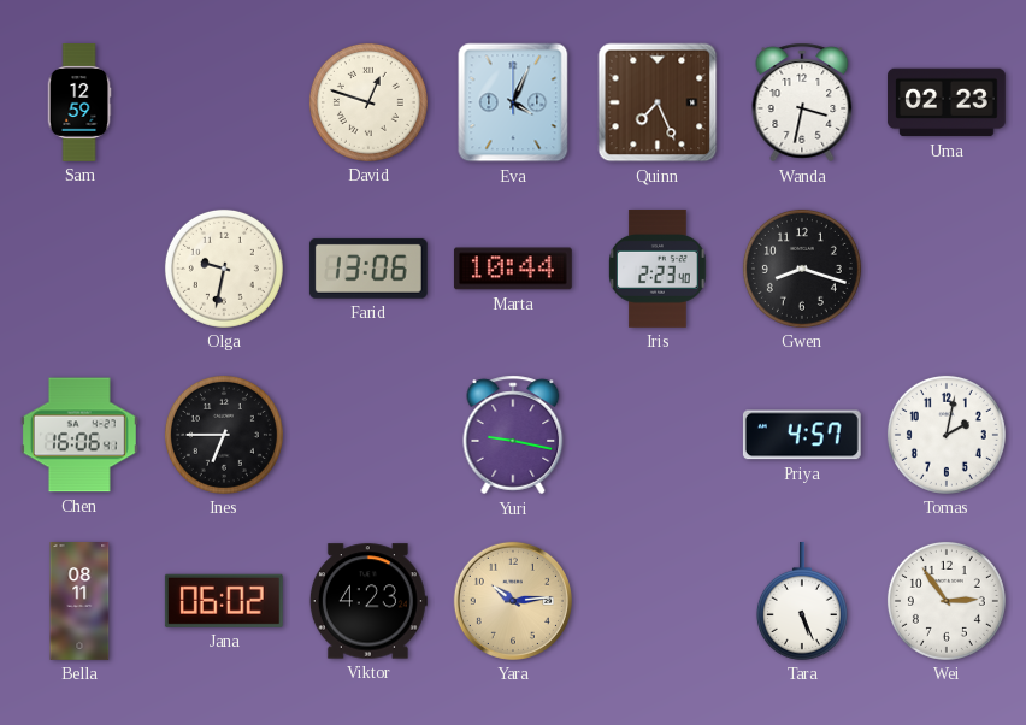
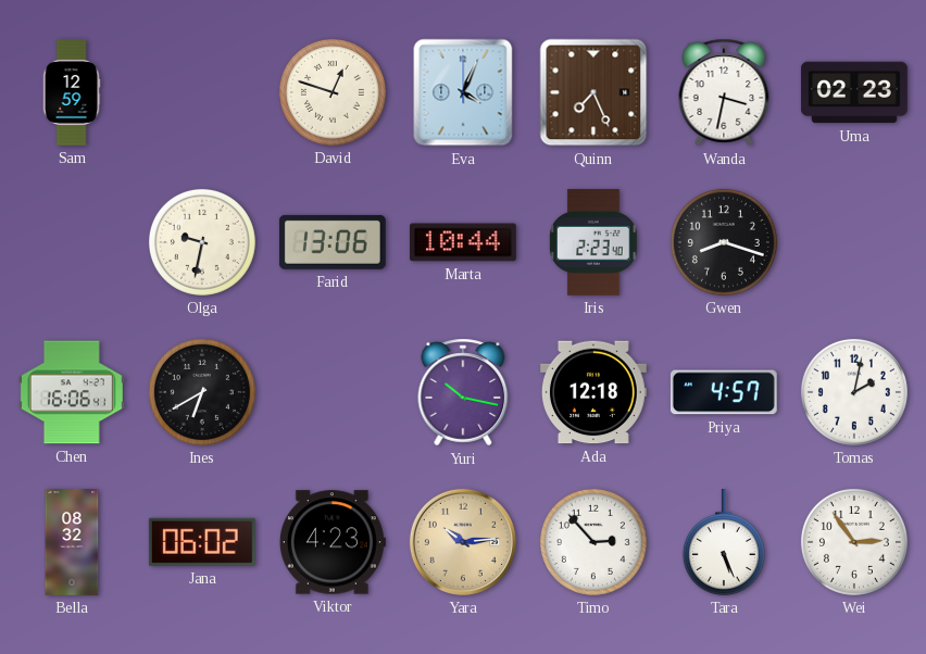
Ines: 6:45 -> 6:40
Yuri: 9:17 -> 10:17
Ada: none -> 12:18
Bella: 08:11 -> 08:32
Timo: none -> 2:53
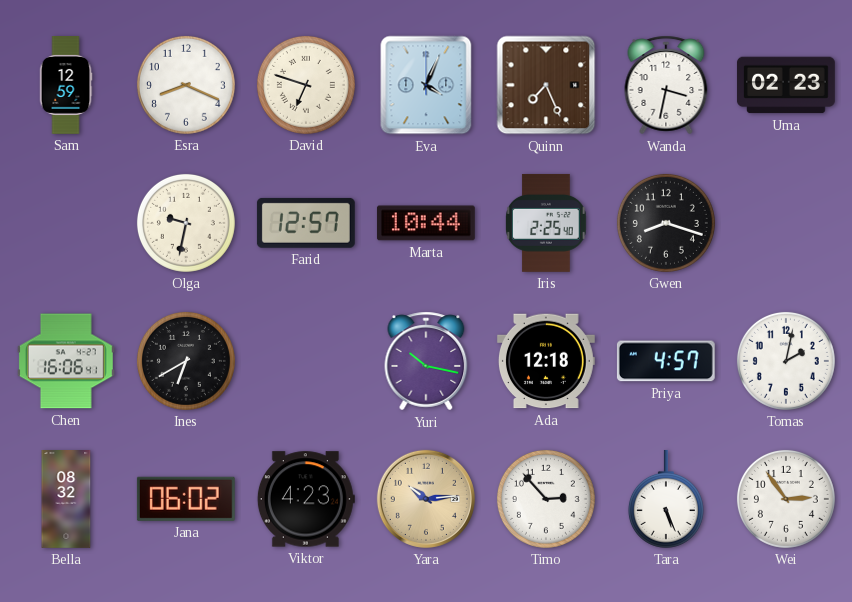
Esra: none -> 8:19
David: 12:48 -> 6:48
Farid: 13:06 -> 12:57
Iris: 2:23 -> 2:25
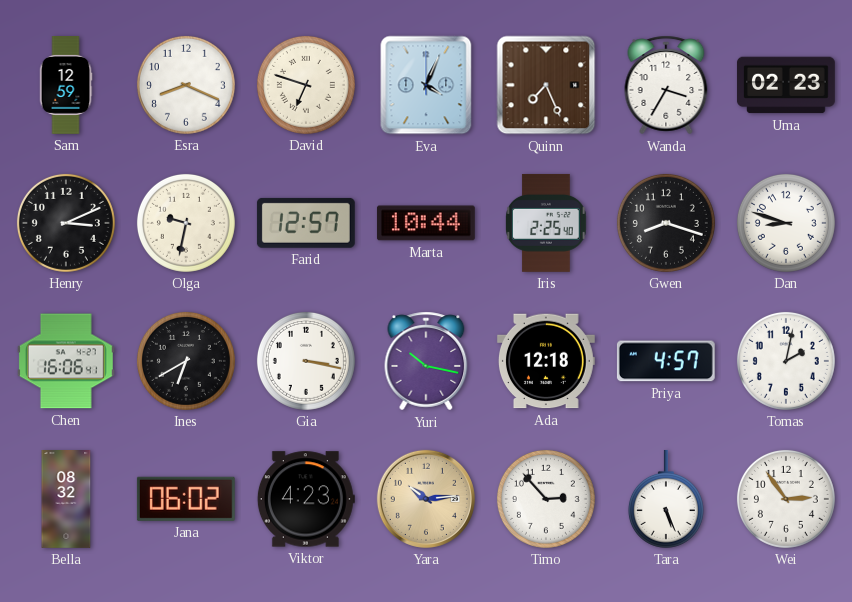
Wanda: 3:32 -> 3:35
Henry: none -> 3:11
Dan: none -> 8:48
Gia: none -> 3:17
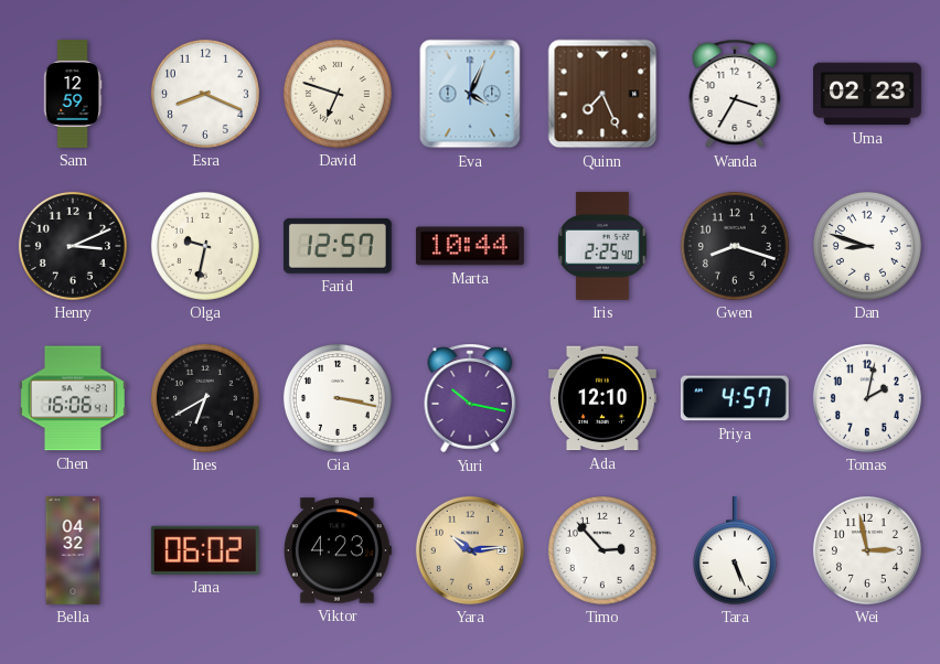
Ada: 12:18 -> 12:10
Bella: 08:32 -> 04:32
Wei: 2:54 -> 2:58
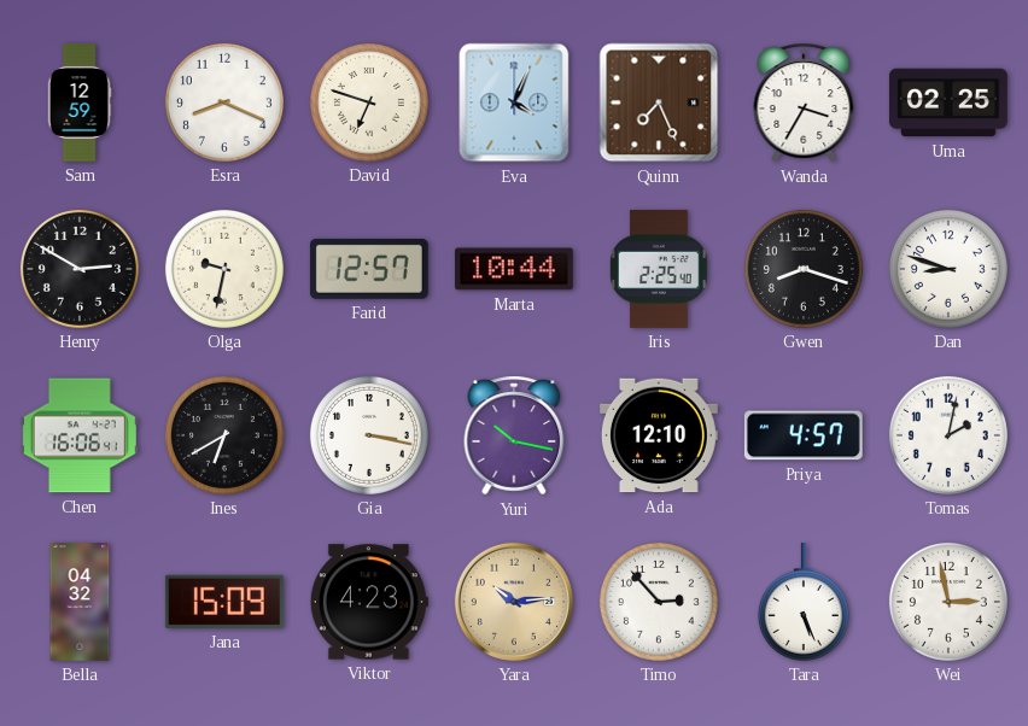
Uma: 02:23 -> 02:25
Henry: 3:11 -> 2:50
Jana: 06:02 -> 15:09
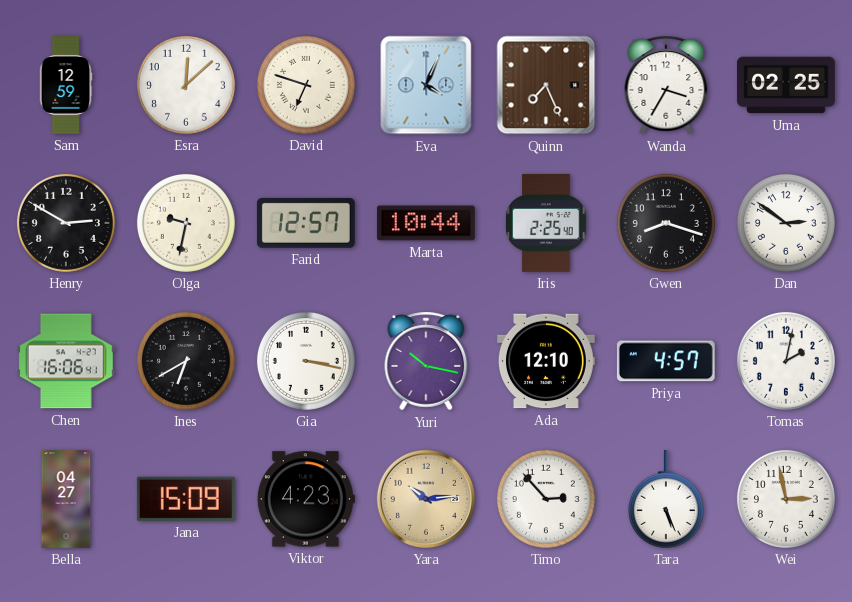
Esra: 8:19 -> 12:08
Dan: 8:48 -> 2:51
Bella: 04:32 -> 04:27
